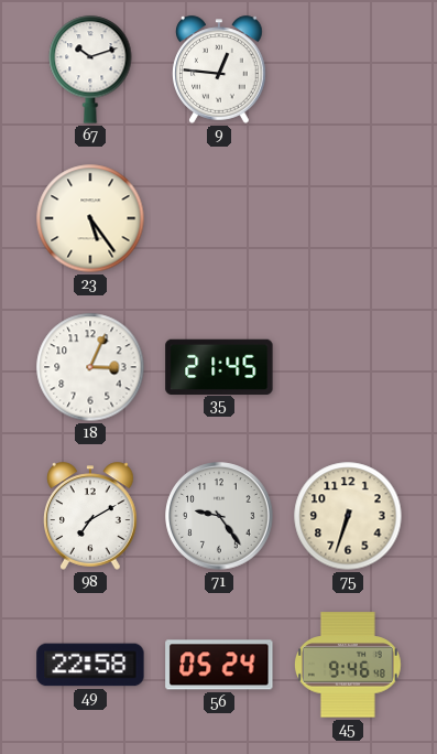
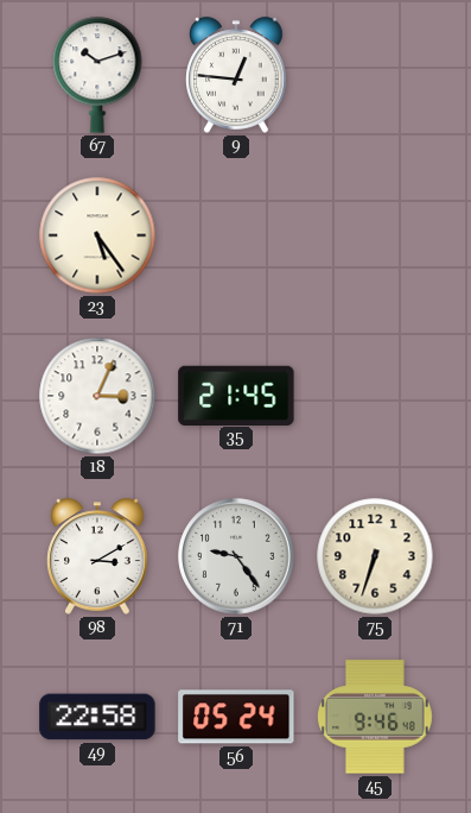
98: 7:10 -> 3:10
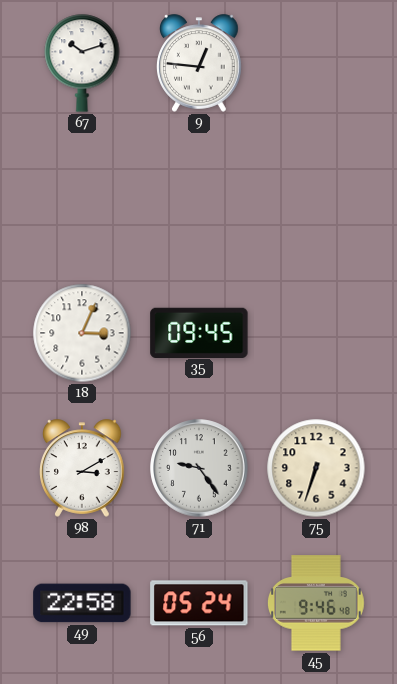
23: 5:24 -> none
35: 21:45 -> 09:45
